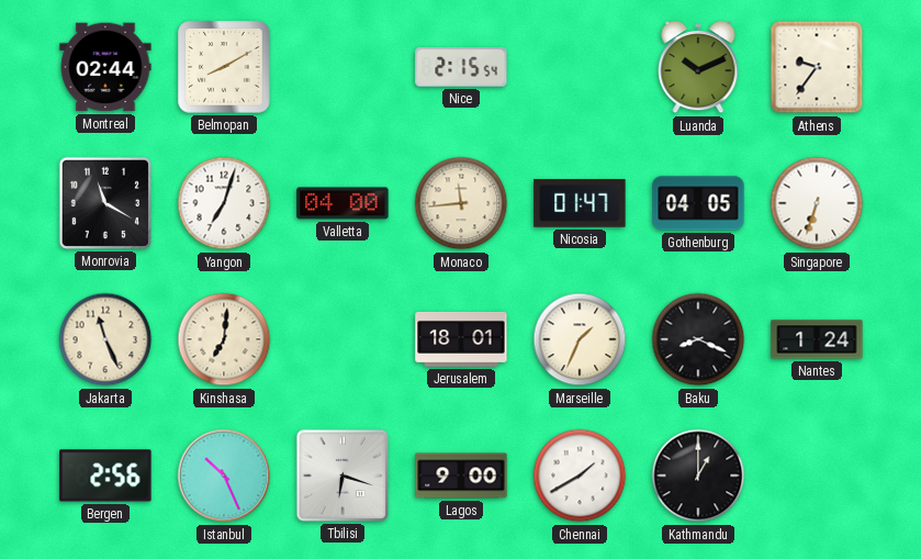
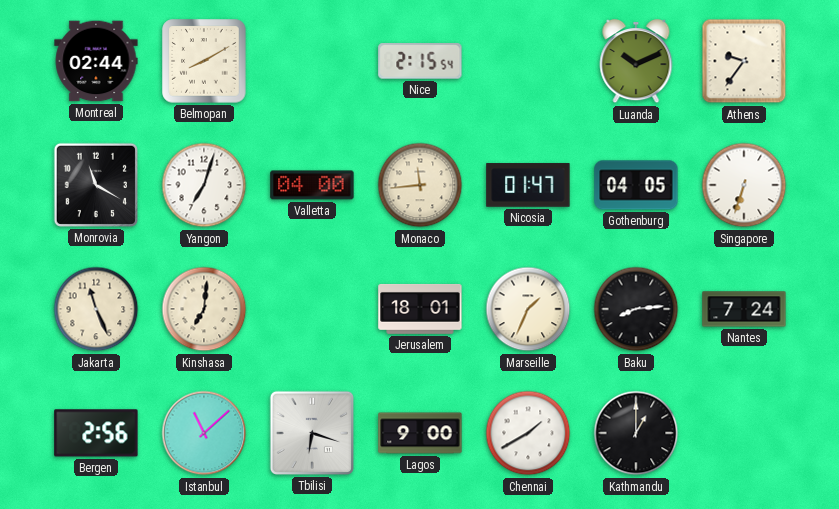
Baku: 8:19 -> 8:14
Nantes: 1:24 -> 7:24
Istanbul: 10:26 -> 11:08
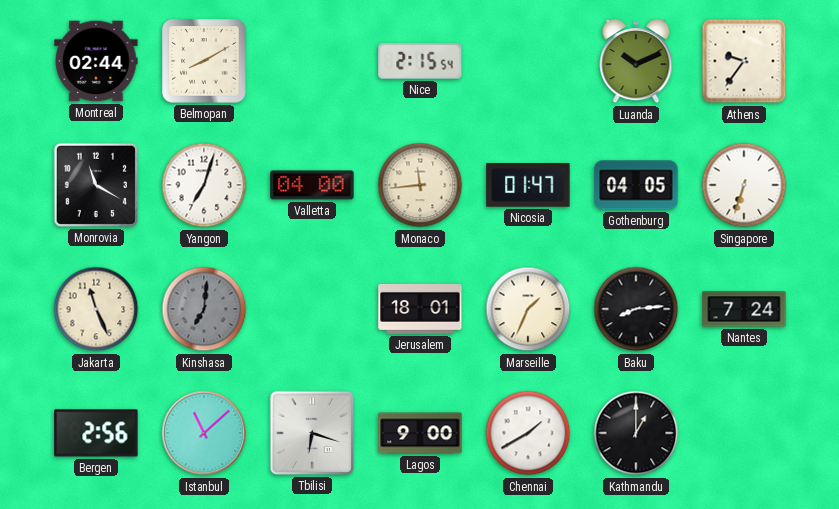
Kinshasa dial: cream -> grey
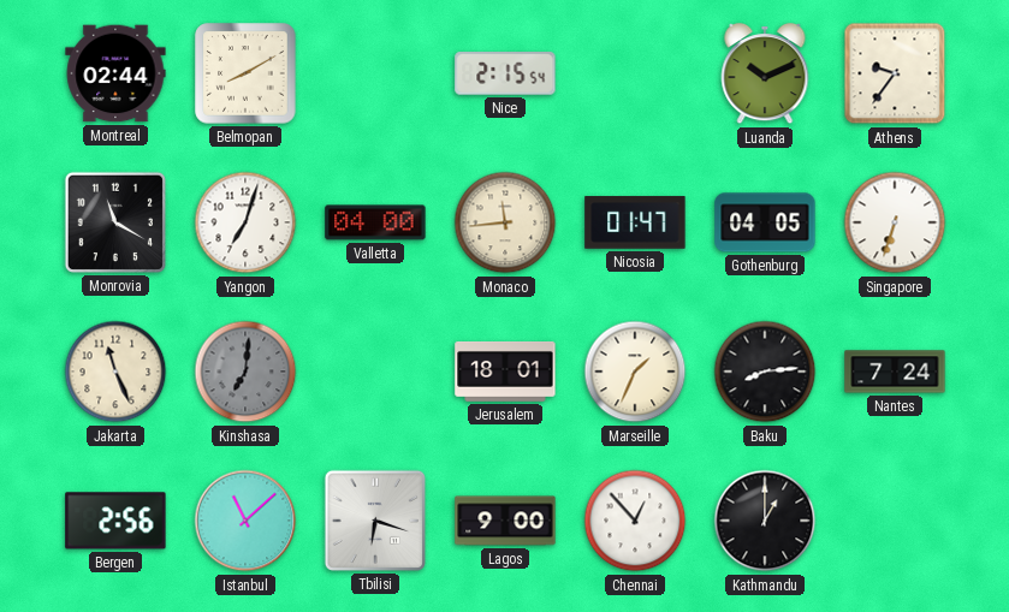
Chennai: 1:40 -> 12:53
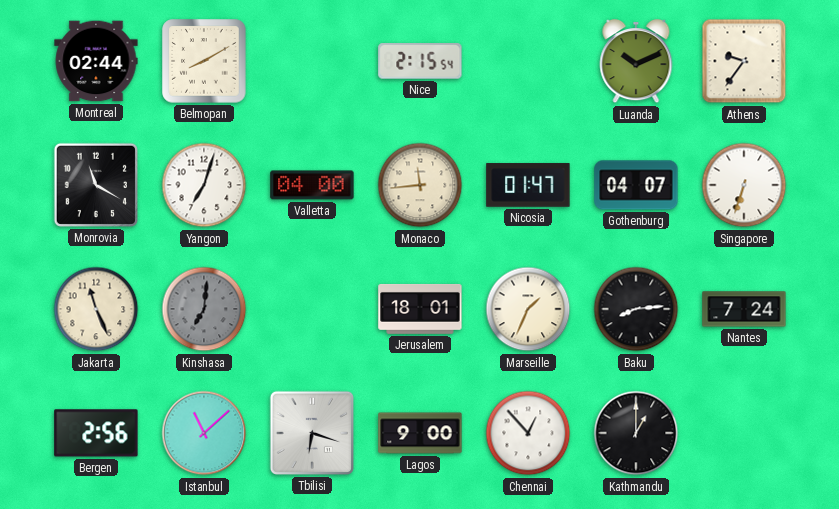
Gothenburg: 04:05 -> 04:07
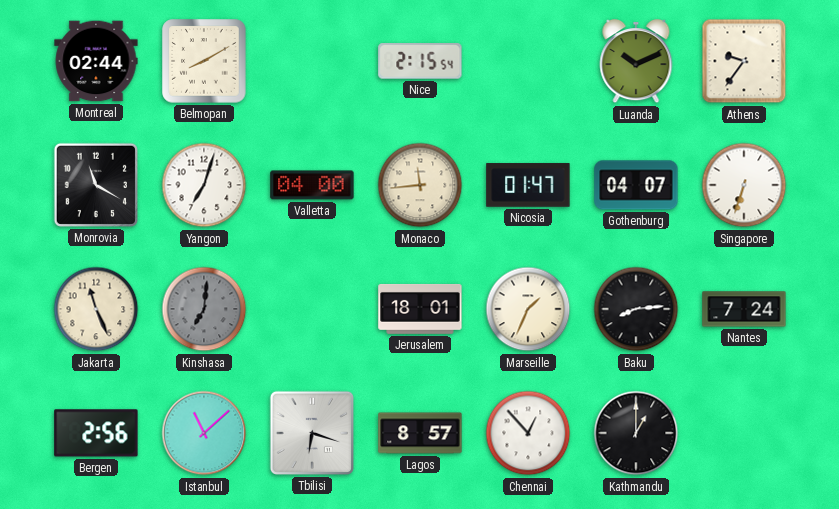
Lagos: 9:00 -> 8:57
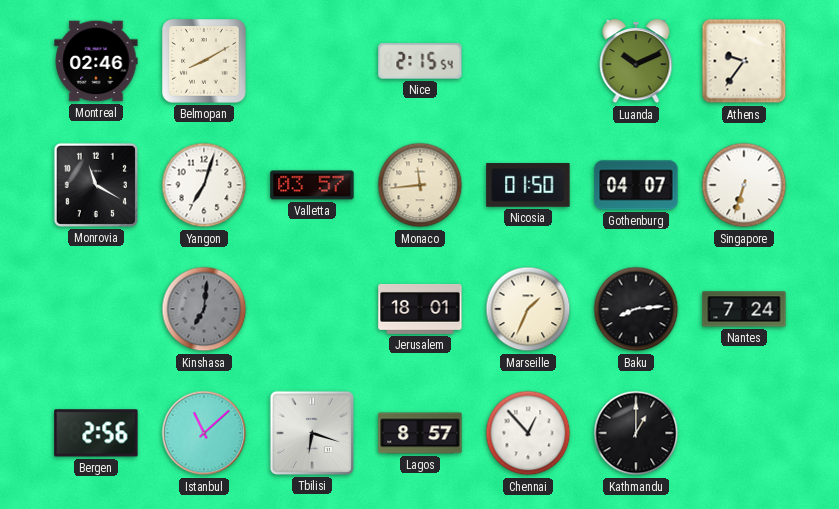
Montreal: 02:44 -> 02:46
Valletta: 04:00 -> 03:57
Nicosia: 01:47 -> 01:50
Jakarta: 11:26 -> none
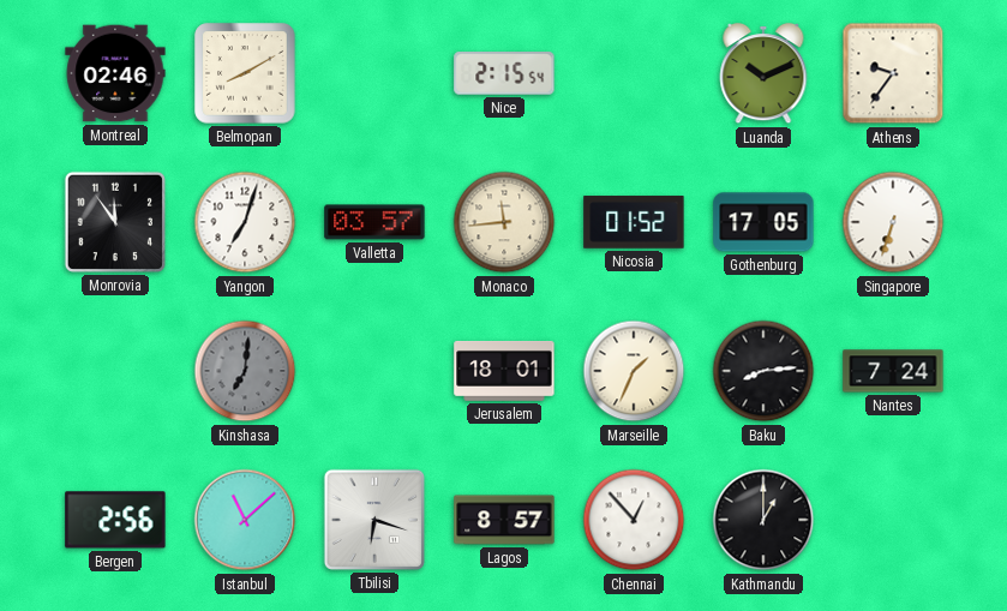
Monrovia: 11:20 -> 11:54
Nicosia: 01:50 -> 01:52
Gothenburg: 04:07 -> 17:05
